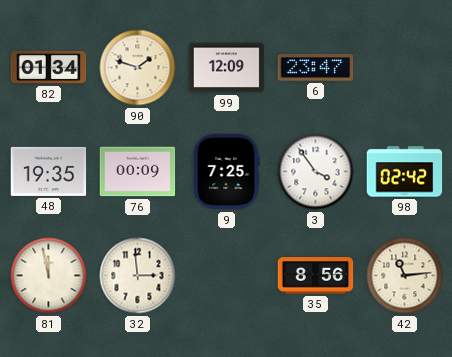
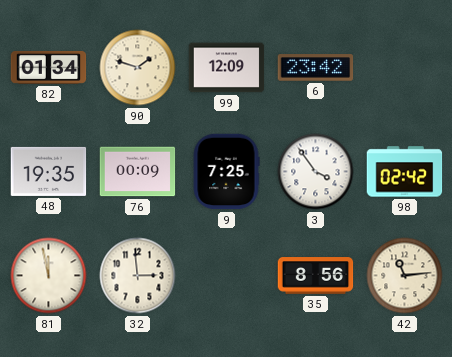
6: 23:47 -> 23:42
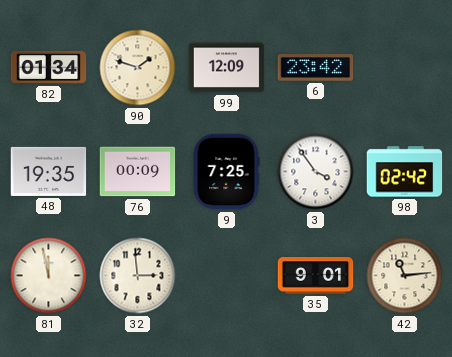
35: 8:56 -> 9:01
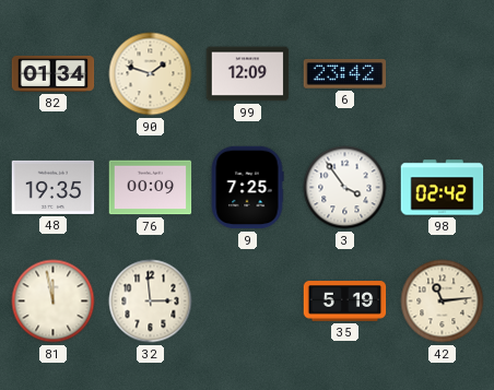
35: 9:01 -> 5:19
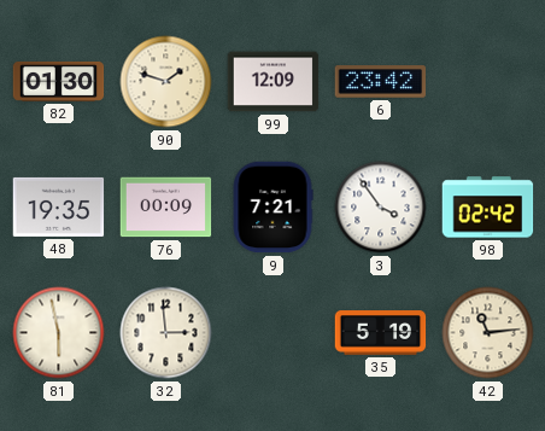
82: 01:34 -> 01:30
9: 7:25 -> 7:21
81: 11:58 -> 5:58
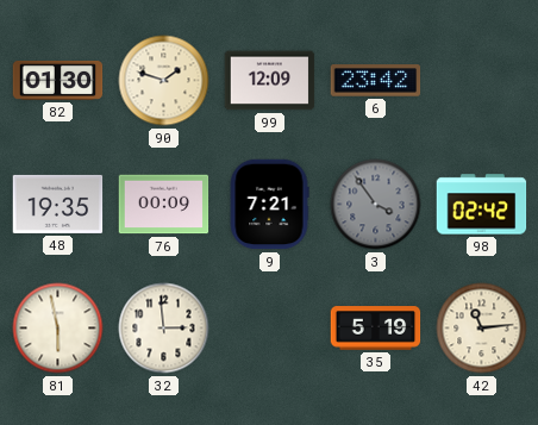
3 dial: white -> grey
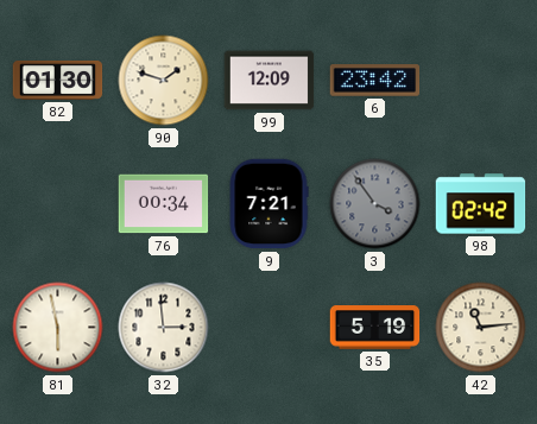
48: 19:35 -> none
76: 00:09 -> 00:34
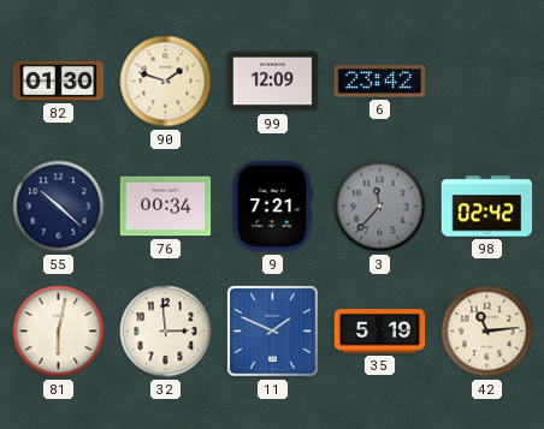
55: none -> 10:22
3: 3:54 -> 11:37
81: 5:58 -> 6:02
11: none -> 1:49
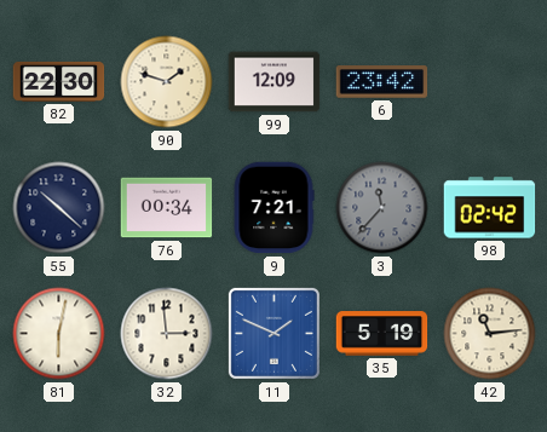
82: 01:30 -> 22:30
